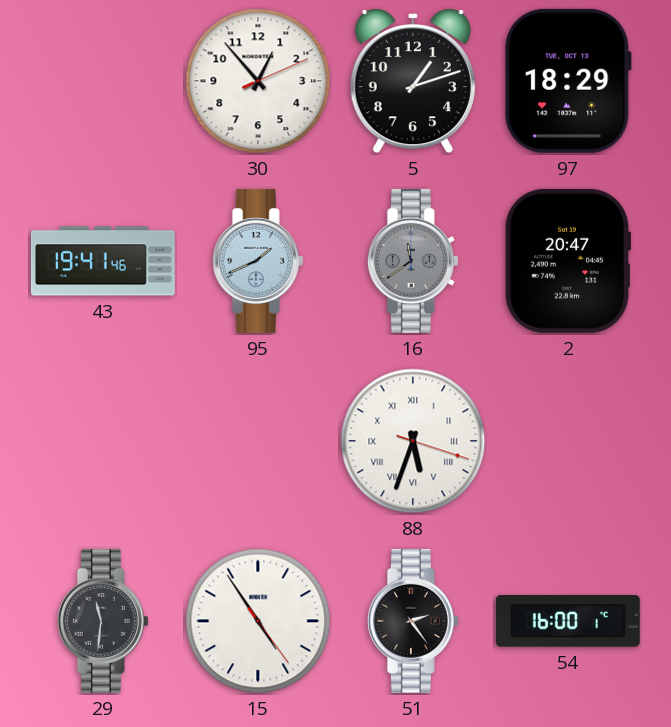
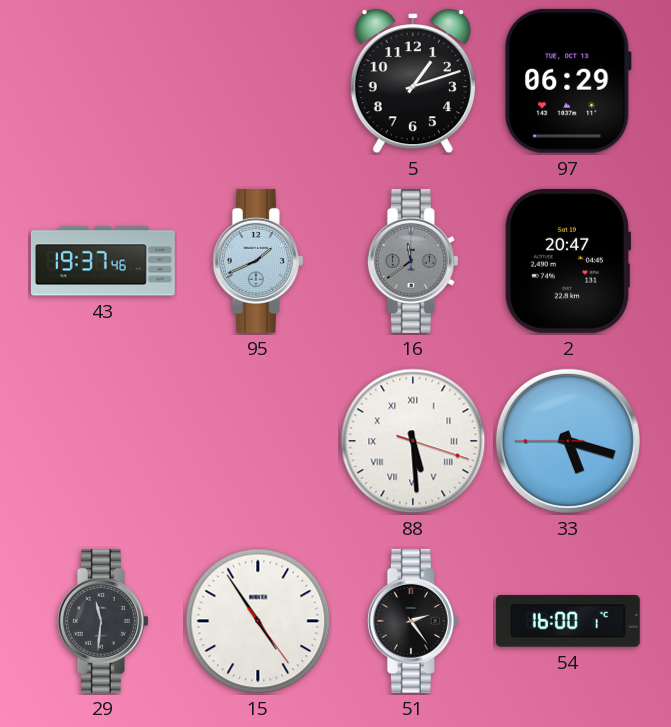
30: 12:53 -> none
97: 18:29 -> 06:29
43: 19:41 -> 19:37
88: 5:33 -> 5:29
33: none -> 5:17
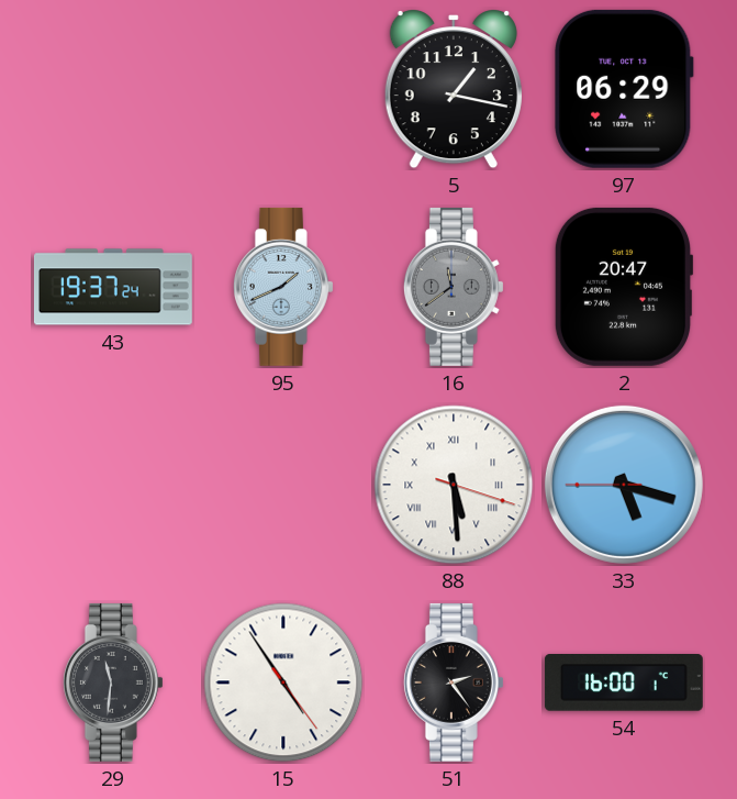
5: 1:12 -> 1:17
43: 19:37:46 -> 19:37:24
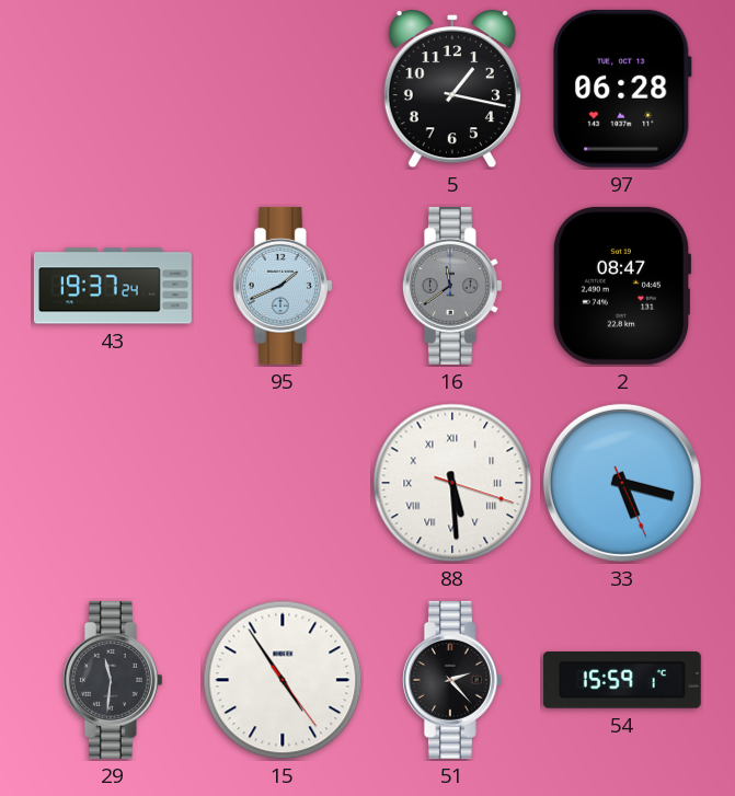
97: 06:29 -> 06:28
2: 20:47 -> 08:47
33: 5:17:45 -> 5:17:26
51: 2:24 -> 2:23
54: 16:00 -> 15:59
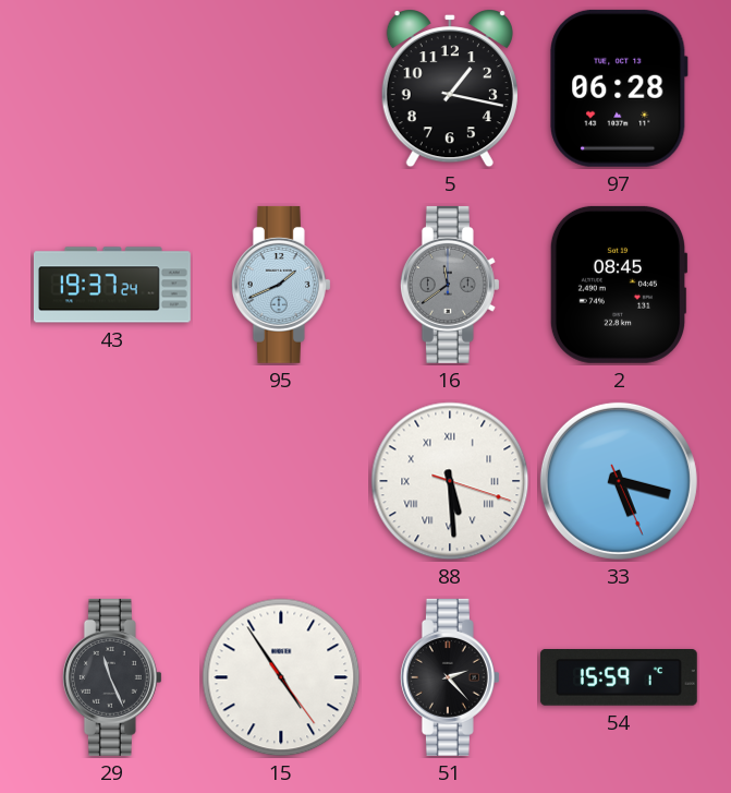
2: 08:47 -> 08:45
29: 11:31 -> 11:26
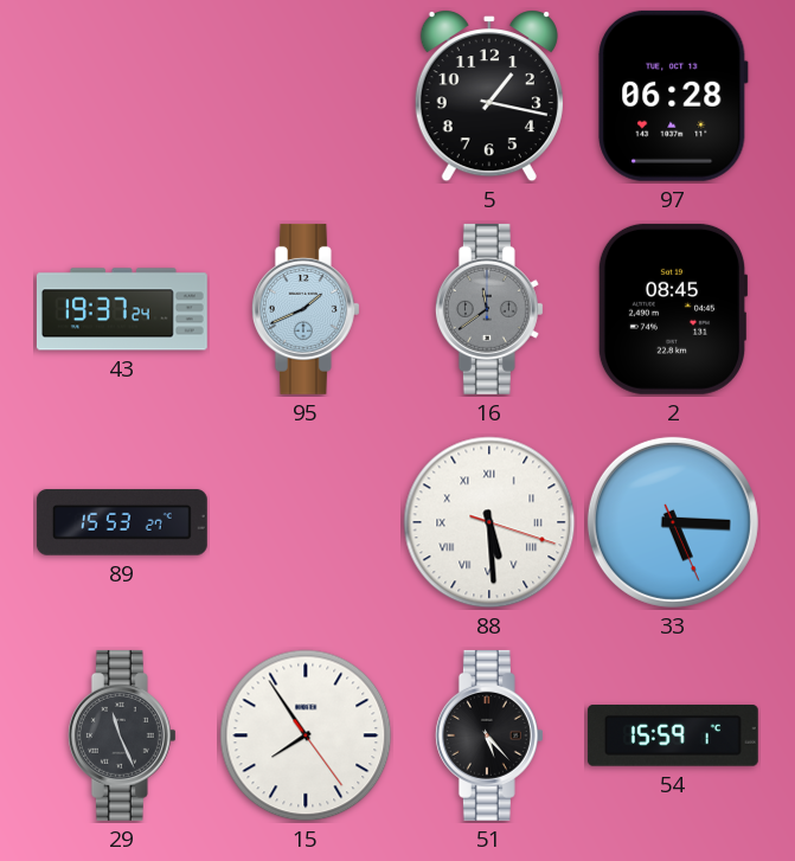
89: none -> 15:53
33: 5:17 -> 5:15
15: 4:54 -> 7:54
51: 2:23 -> 5:23
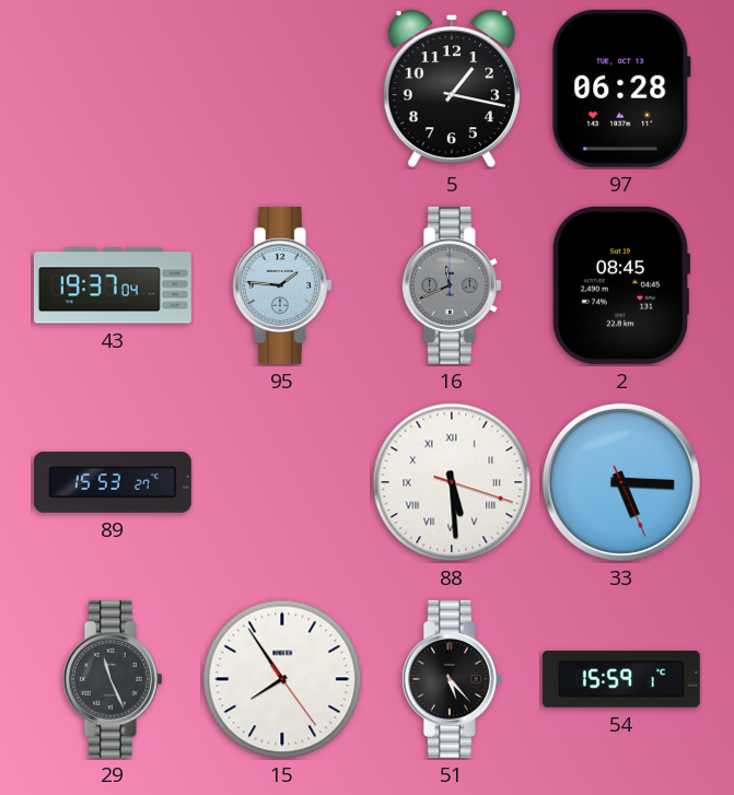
43: 19:37:24 -> 19:37:04
95: 1:41 -> 1:46
16: 11:39 -> 11:41
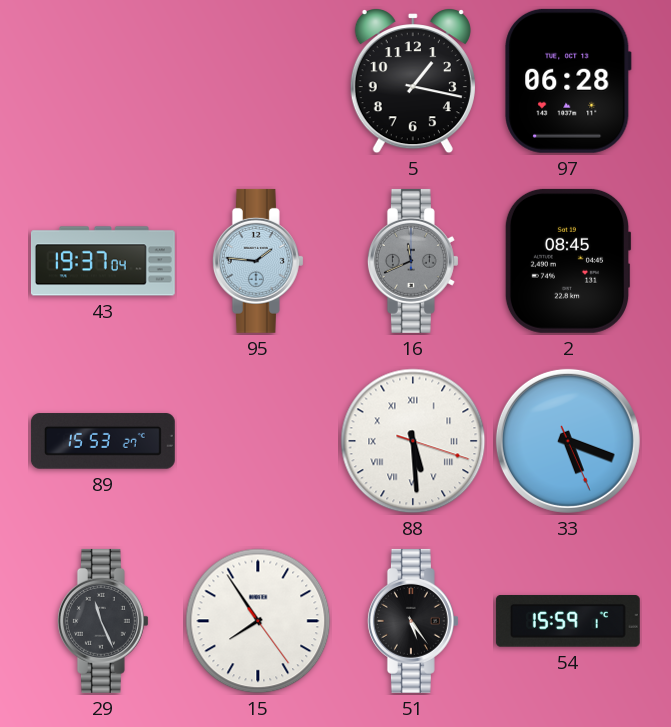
33: 5:15 -> 5:18
51: 5:23 -> 5:24
